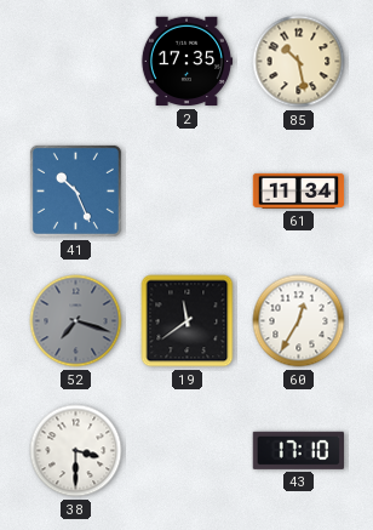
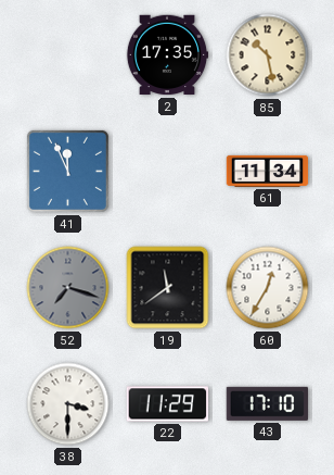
41: 10:26 -> 11:56
22: none -> 11:29
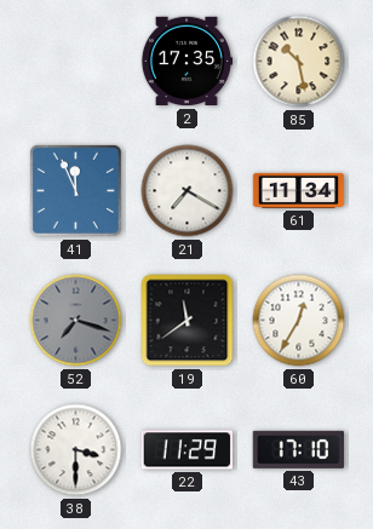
21: none -> 7:20
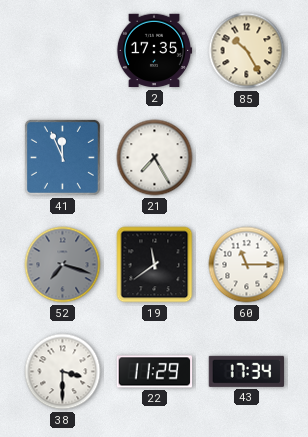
85: 10:28 -> 10:25
21: 7:20 -> 7:25
61: 11:34 -> none
60: 12:35 -> 11:15
43: 17:10 -> 17:34
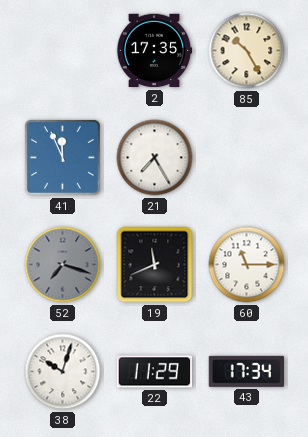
19: 11:39 -> 11:41
38: 3:30 -> 10:03
